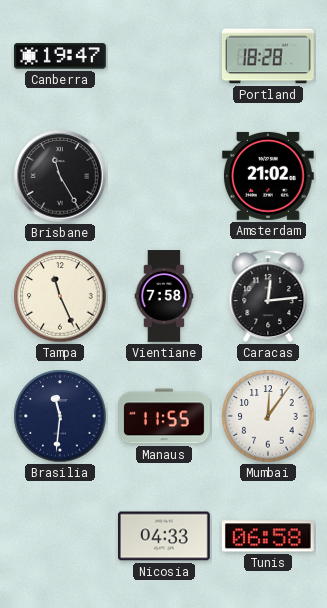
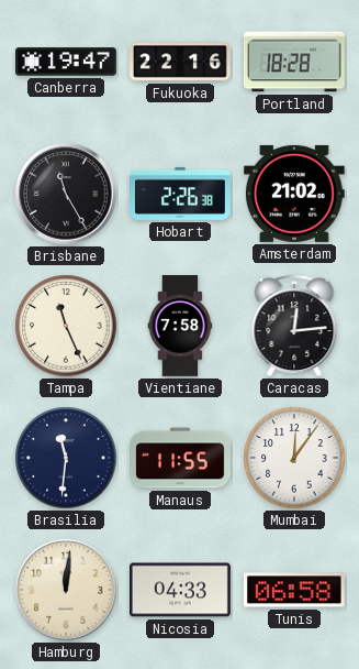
Fukuoka: none -> 22:16
Hobart: none -> 2:26
Hamburg: none -> 12:01
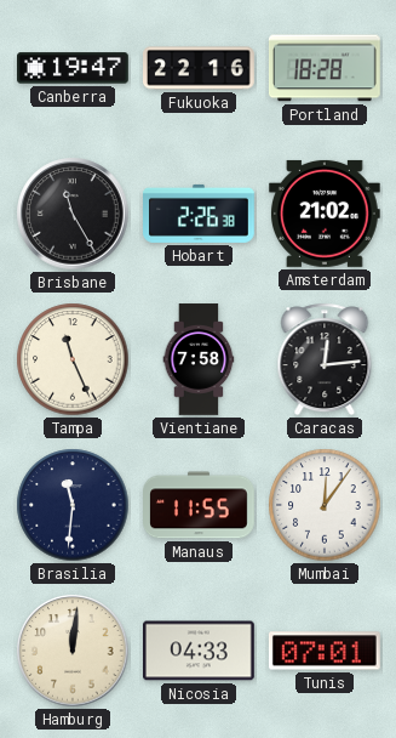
Tunis: 06:58 -> 07:01
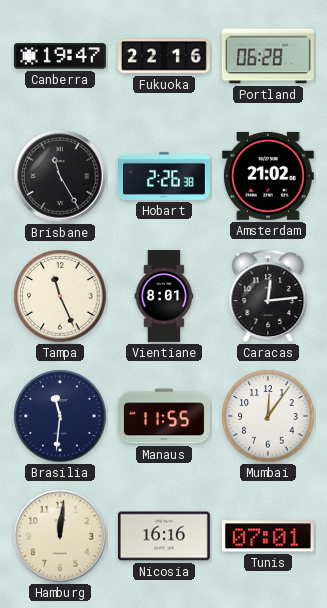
Portland: 18:28 -> 06:28
Vientiane: 7:58 -> 8:01
Nicosia: 04:33 -> 16:16
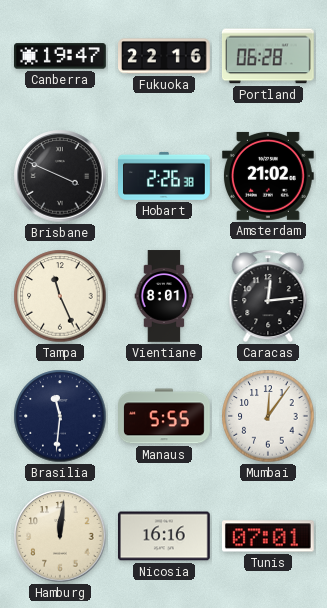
Brisbane: 11:25 -> 3:49
Manaus: 11:55 -> 5:55
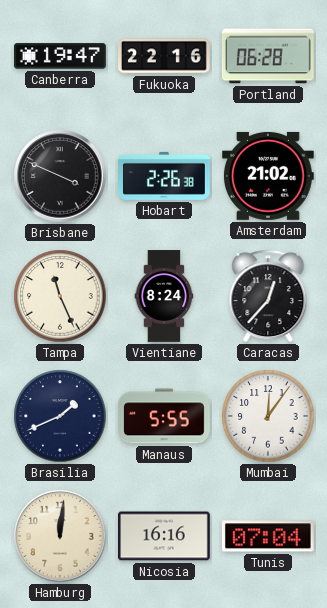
Vientiane: 8:01 -> 8:24
Caracas: 12:14 -> 12:37
Brasilia: 11:31 -> 1:41
Tunis: 07:01 -> 07:04
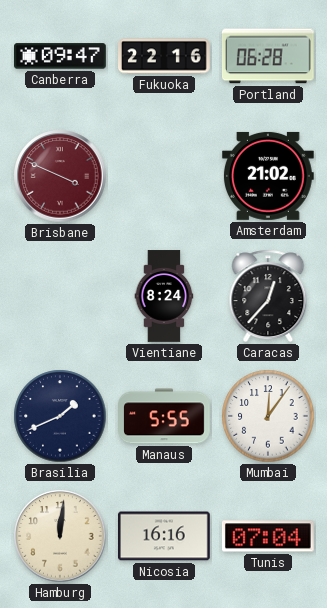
Canberra: 19:47 -> 09:47
Brisbane dial: black -> burgundy
Hobart: 2:26 -> none
Tampa: 11:26 -> none
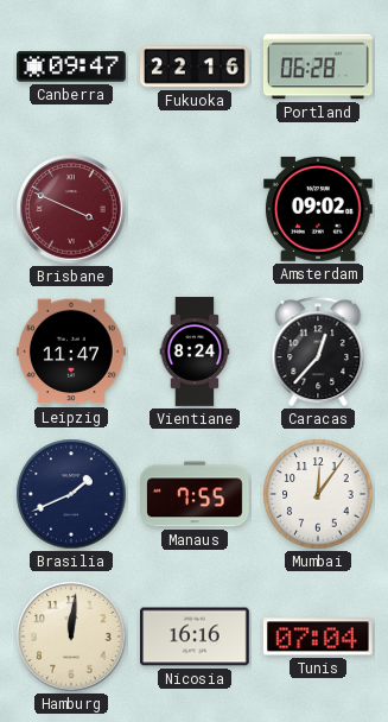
Amsterdam: 21:02 -> 09:02
Leipzig: none -> 11:47
Manaus: 5:55 -> 7:55
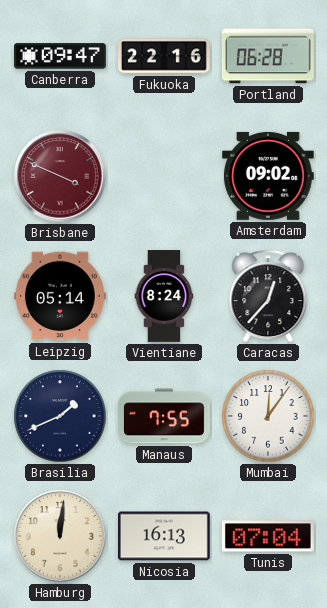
Leipzig: 11:47 -> 05:14
Nicosia: 16:16 -> 16:13
